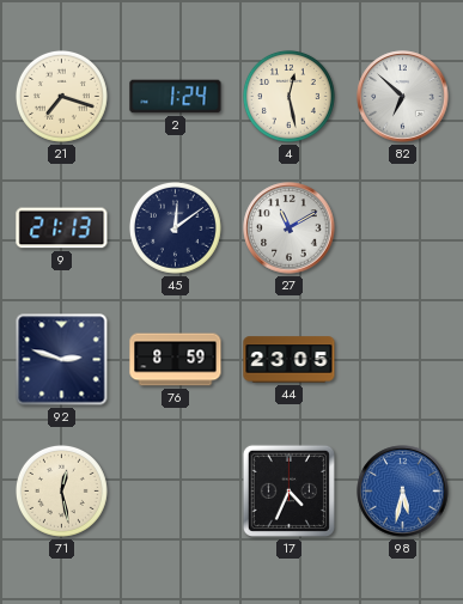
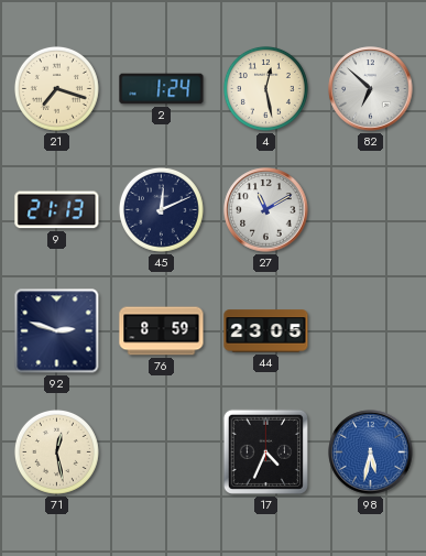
45: 12:09 -> 12:11
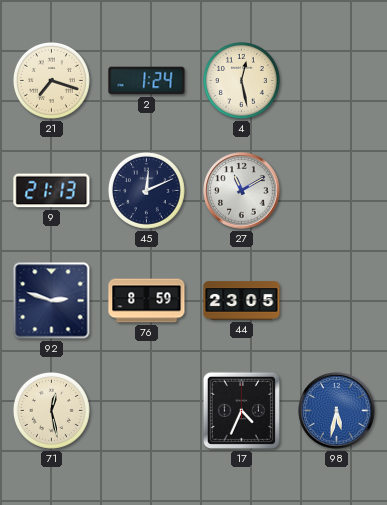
82: 6:52 -> none
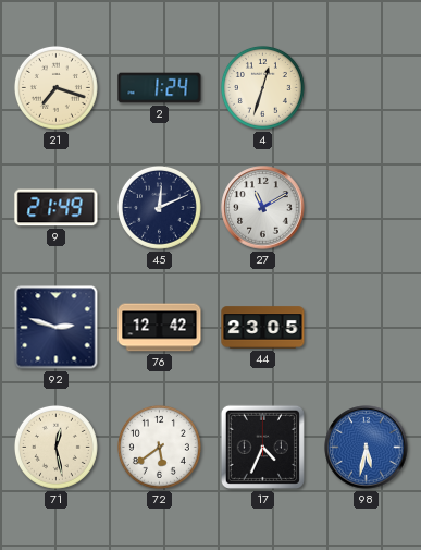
4: 12:28 -> 12:33
9: 21:13 -> 21:49
76: 8:59 -> 12:42
72: none -> 5:39
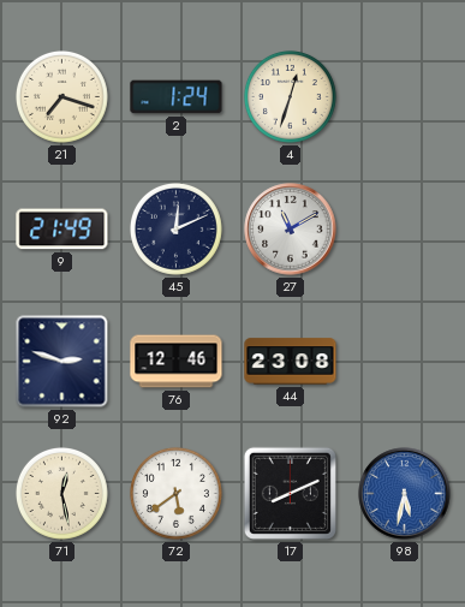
76: 12:42 -> 12:46
44: 23:05 -> 23:08
17: 4:34 -> 8:11
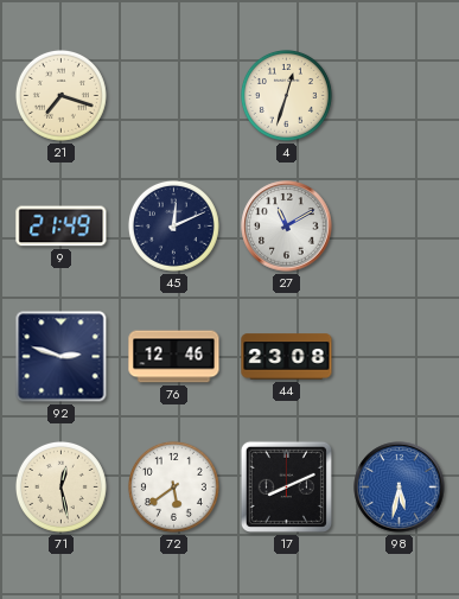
2: 1:24 -> none
